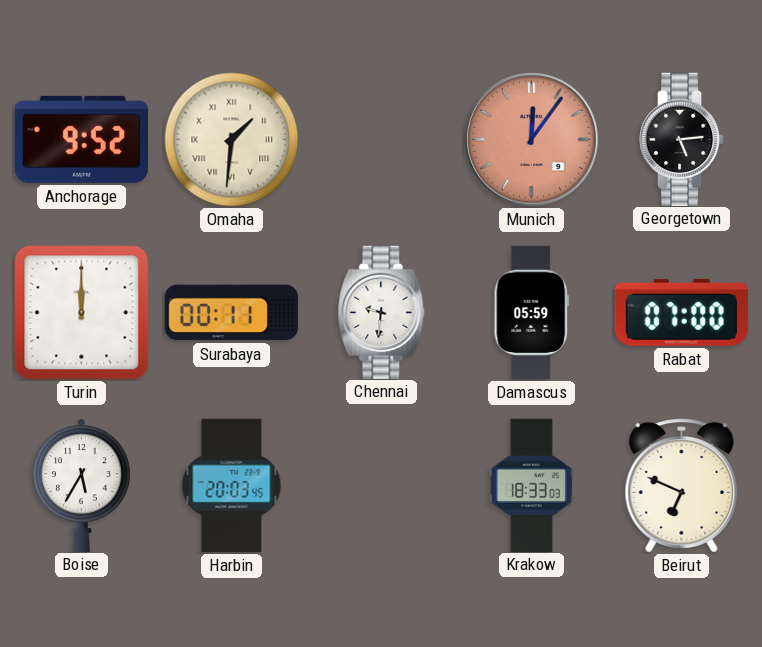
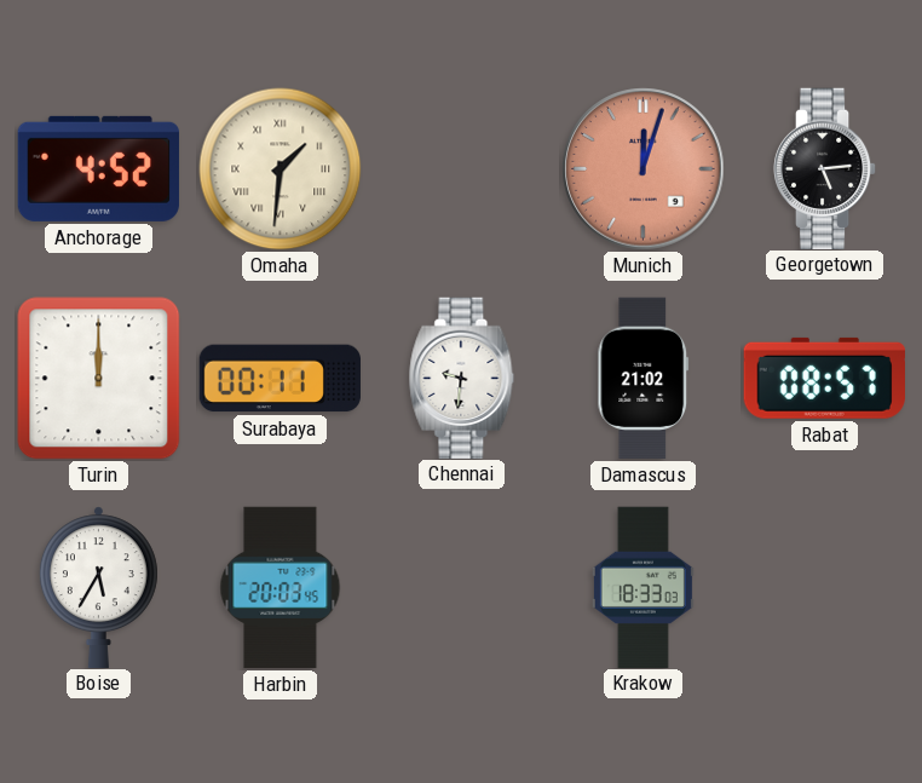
Anchorage: 9:52 -> 4:52
Munich: 12:06 -> 12:03
Damascus: 05:59 -> 21:02
Rabat: 07:00 -> 08:57
Beirut: 6:49 -> none
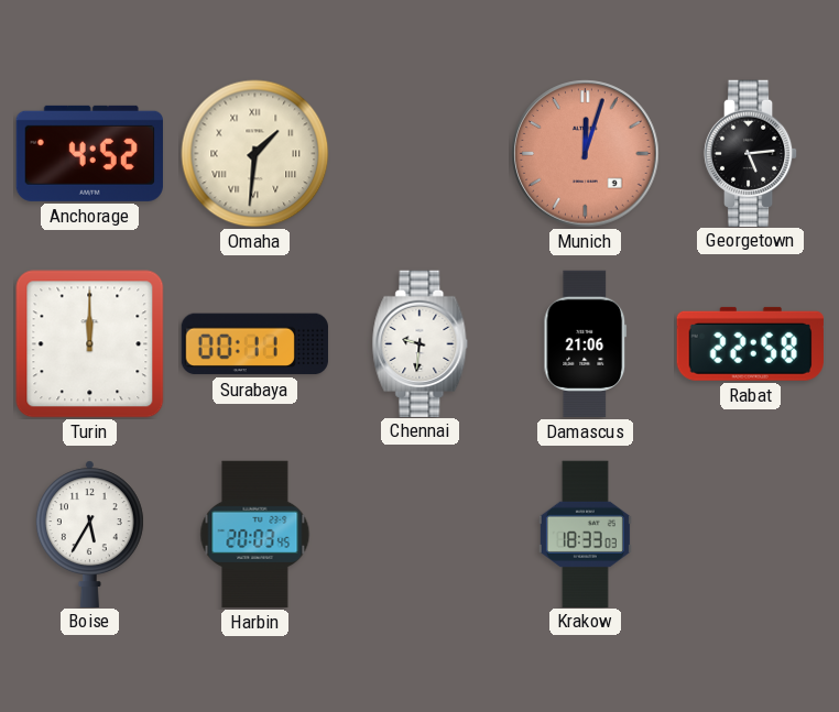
Damascus: 21:02 -> 21:06
Rabat: 08:57 -> 22:58
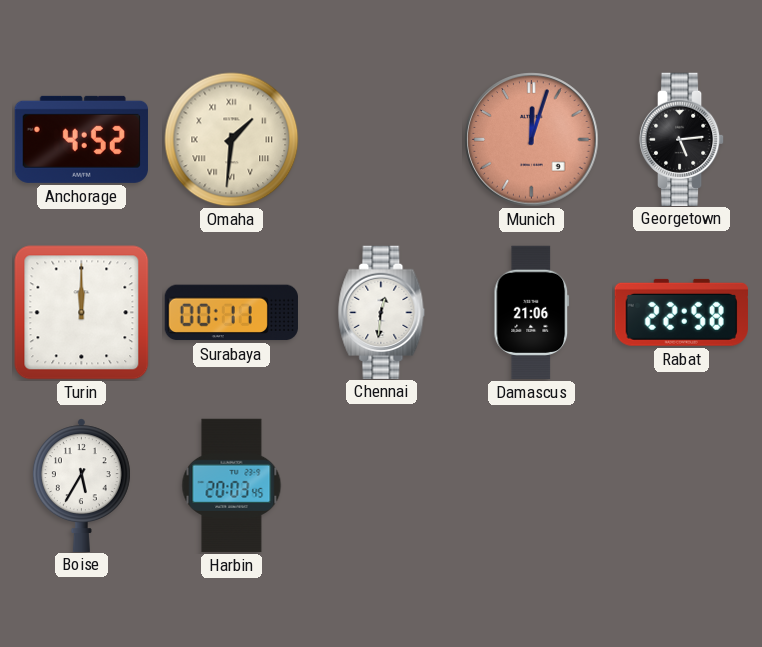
Chennai: 9:31 -> 12:31
Krakow: 18:33 -> none
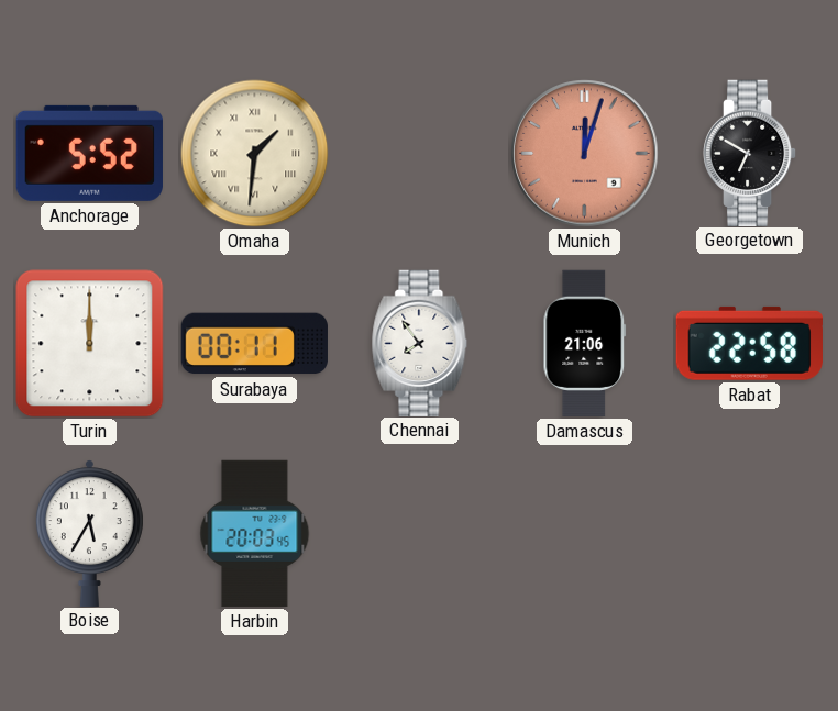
Anchorage: 4:52 -> 5:52
Georgetown: 5:14 -> 6:50
Chennai: 12:31 -> 7:54
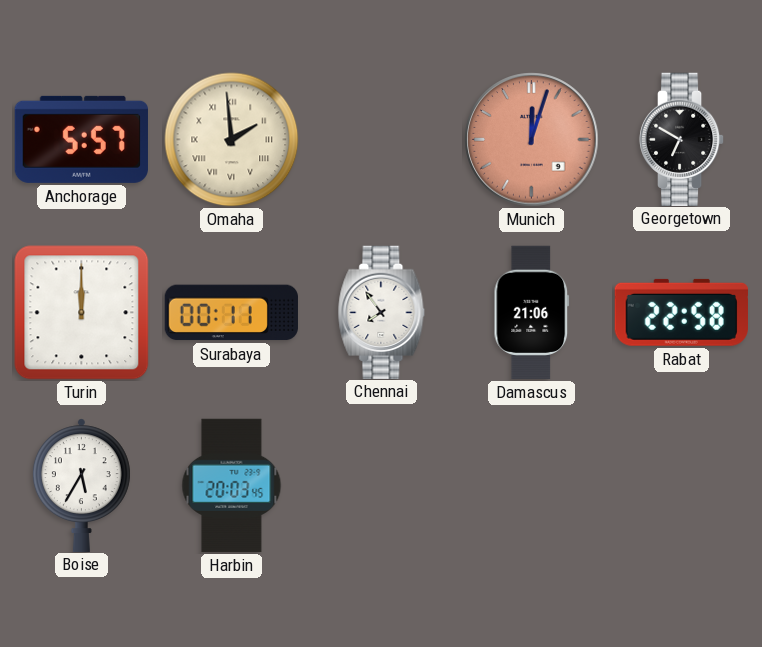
Anchorage: 5:52 -> 5:57
Omaha: 1:31 -> 1:59
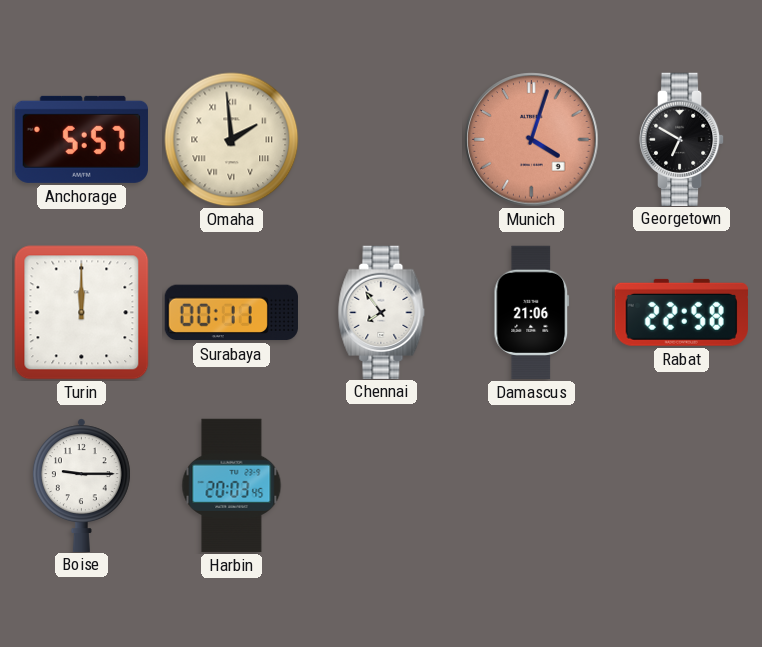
Munich: 12:03 -> 4:03
Boise: 5:35 -> 9:15
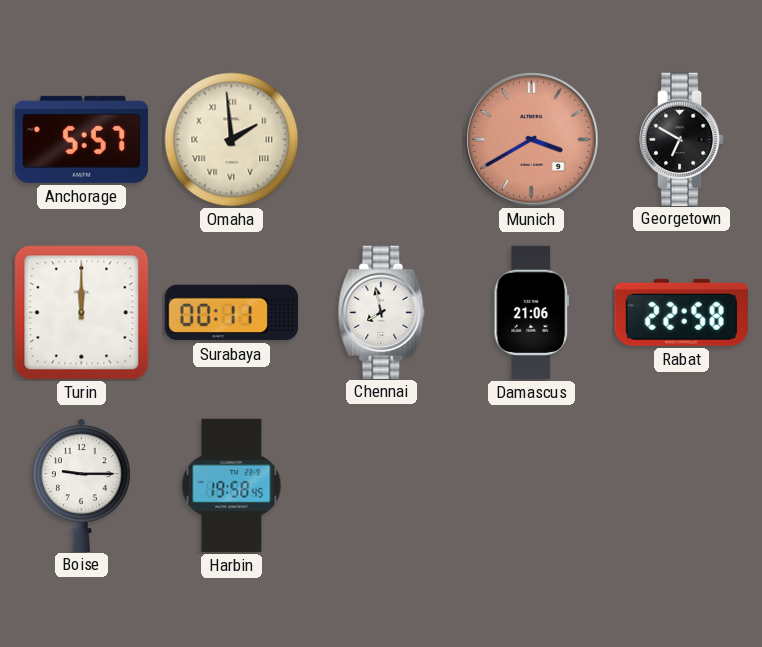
Munich: 4:03 -> 3:40
Chennai: 7:54 -> 7:58
Harbin: 20:03 -> 19:58
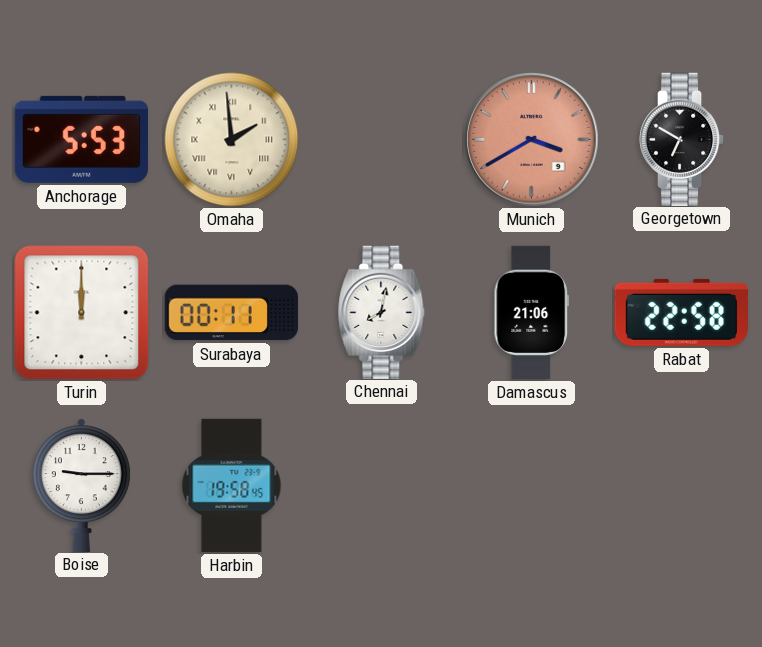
Anchorage: 5:57 -> 5:53
Chennai: 7:58 -> 8:02
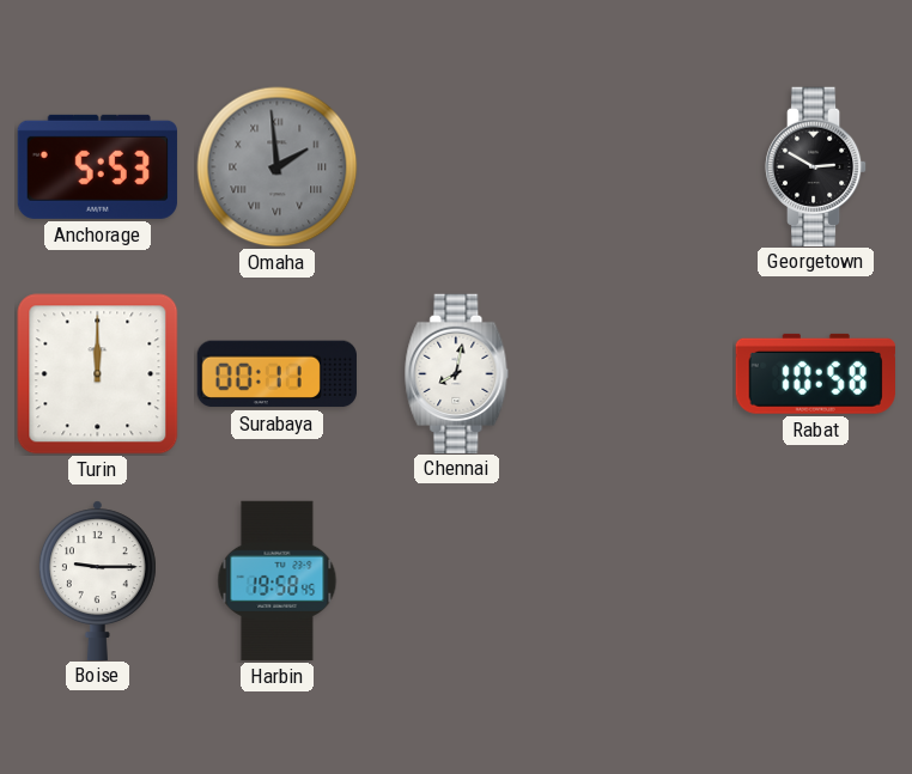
Omaha dial: cream -> grey
Munich: 3:40 -> none
Georgetown: 6:50 -> 2:50
Damascus: 21:06 -> none
Rabat: 22:58 -> 10:58
